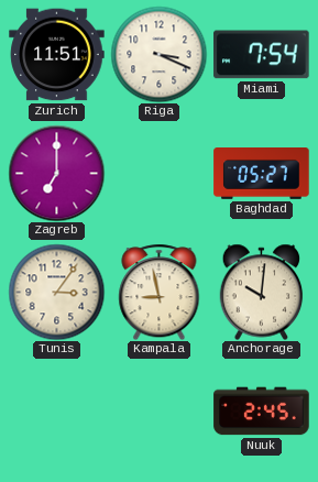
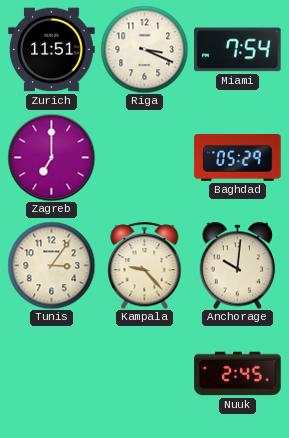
Baghdad: 05:27 -> 05:29
Kampala: 8:58 -> 9:23
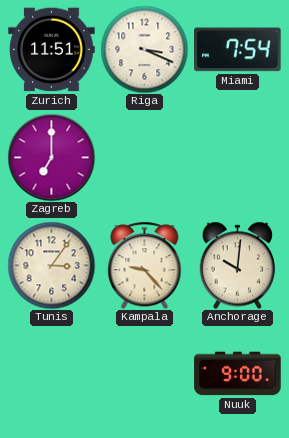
Baghdad: 05:29 -> none
Nuuk: 2:45 -> 9:00
